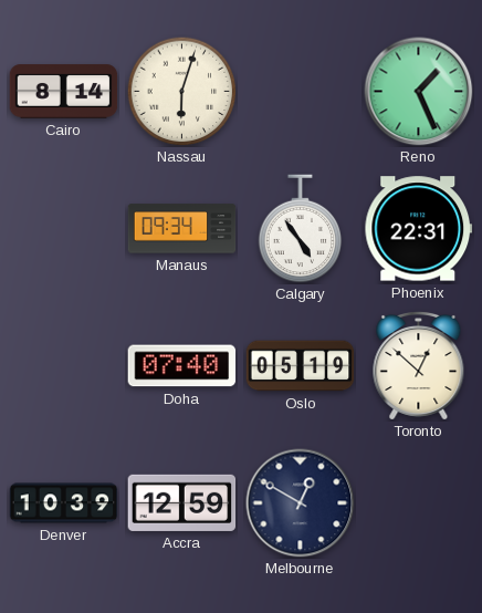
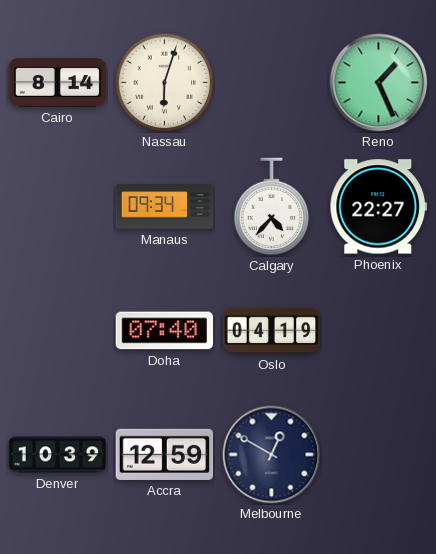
Calgary: 4:54 -> 4:37
Phoenix: 22:31 -> 22:27
Oslo: 05:19 -> 04:19
Toronto: 12:52 -> none
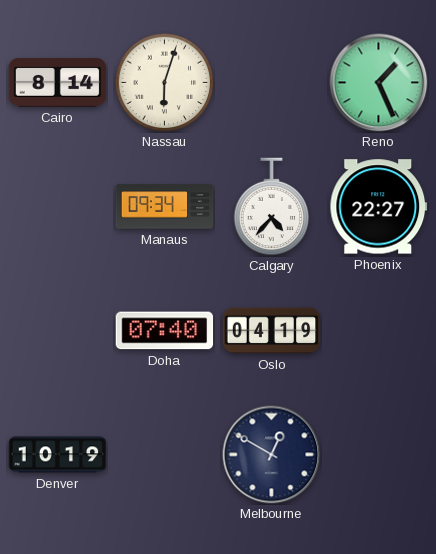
Denver: 10:39 -> 10:19
Accra: 12:59 -> none
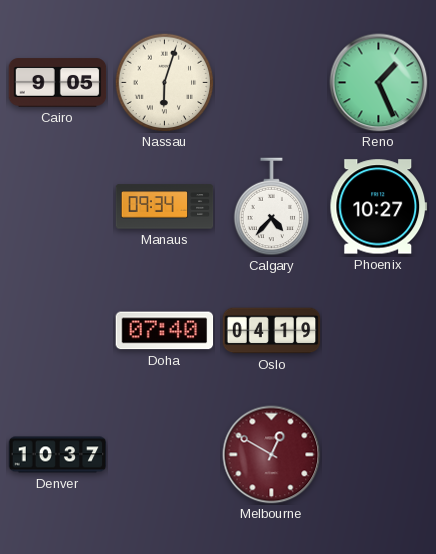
Cairo: 8:14 -> 9:05
Phoenix: 22:27 -> 10:27
Denver: 10:19 -> 10:37
Melbourne dial: navy -> burgundy
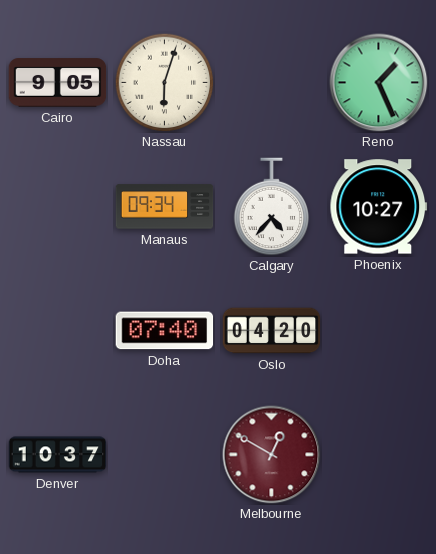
Oslo: 04:19 -> 04:20
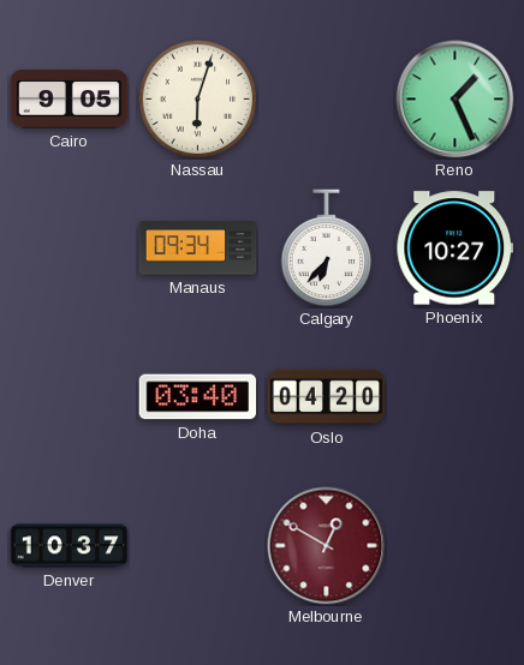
Calgary: 4:37 -> 6:37
Doha: 07:40 -> 03:40
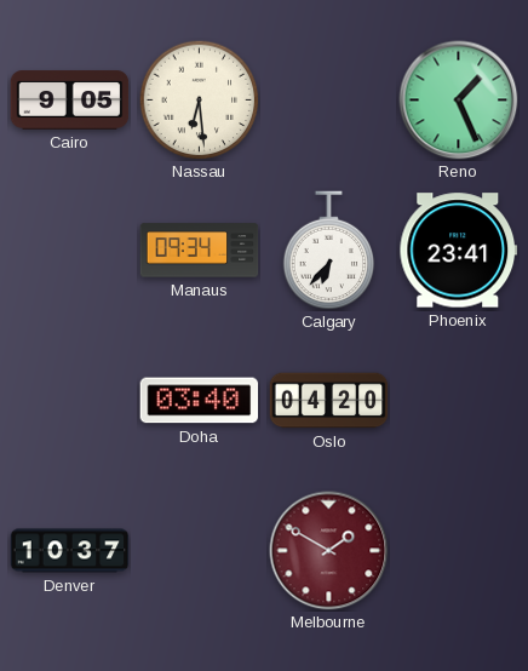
Nassau: 6:03 -> 6:29
Phoenix: 10:27 -> 23:41
Melbourne: 12:50 -> 1:50
